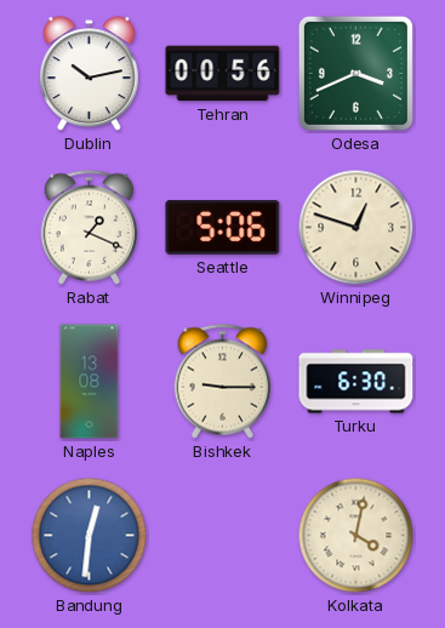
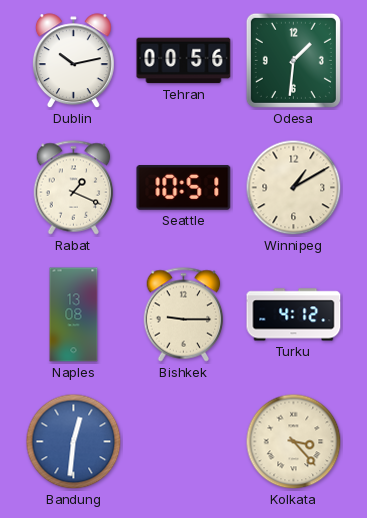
Odesa: 3:41 -> 1:31
Seattle: 5:06 -> 10:51
Winnipeg: 12:48 -> 1:10
Turku: 6:30 -> 4:12
Kolkata: 4:02 -> 3:23
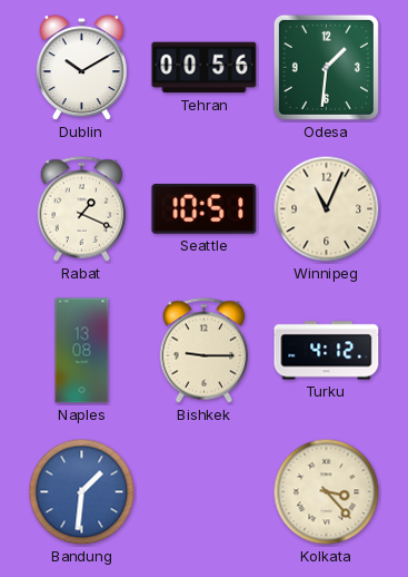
Dublin: 10:13 -> 10:10
Winnipeg: 1:10 -> 11:04
Bandung: 12:31 -> 1:31
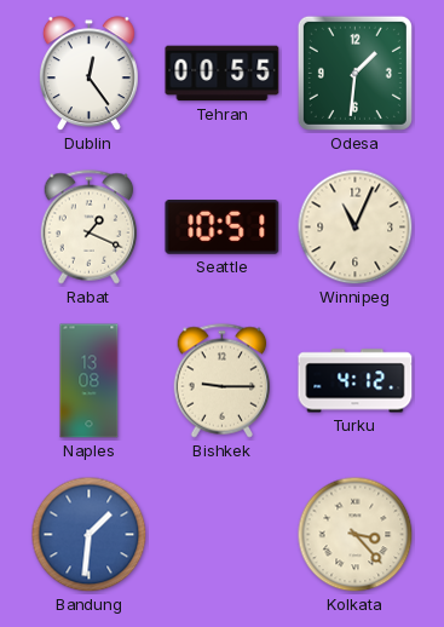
Dublin: 10:10 -> 12:24
Tehran: 00:56 -> 00:55
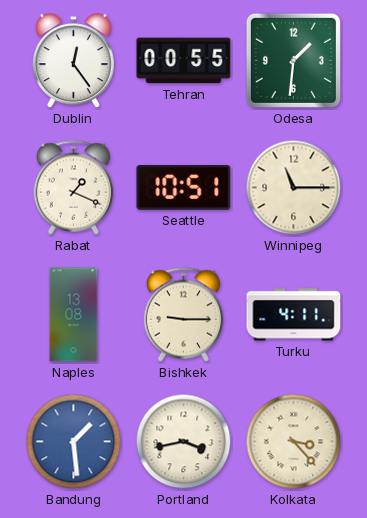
Winnipeg: 11:04 -> 11:15
Turku: 4:12 -> 4:11
Bandung: 1:31 -> 1:29
Portland: none -> 3:43
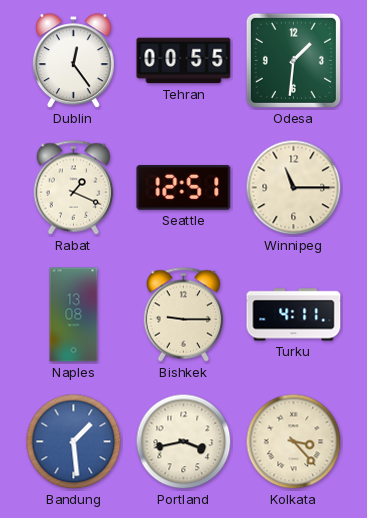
Seattle: 10:51 -> 12:51
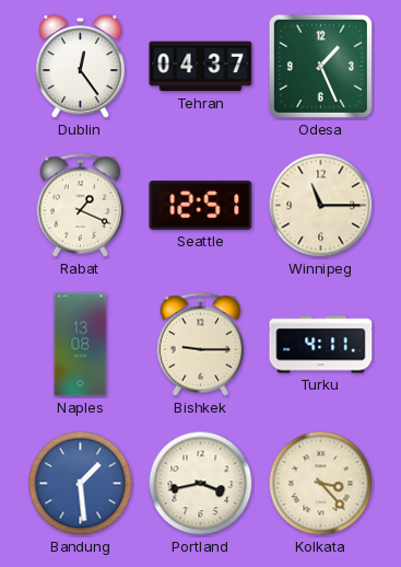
Tehran: 00:55 -> 04:37
Odesa: 1:31 -> 1:26
